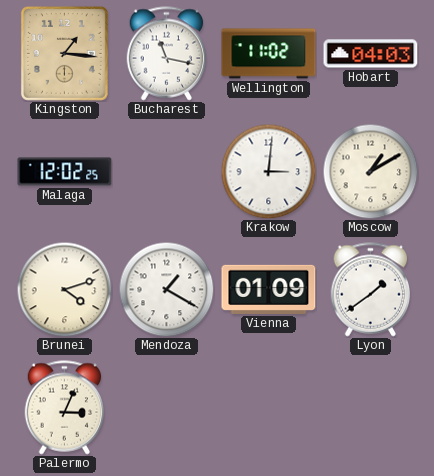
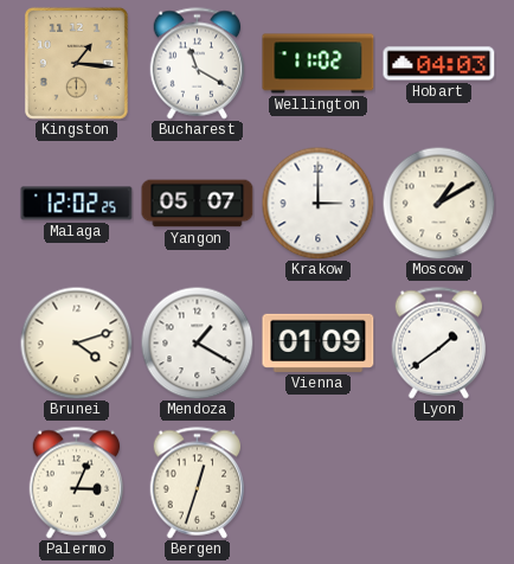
Bucharest: 11:17 -> 11:20
Yangon: none -> 05:07
Krakow: 3:01 -> 3:00
Bergen: none -> 12:33
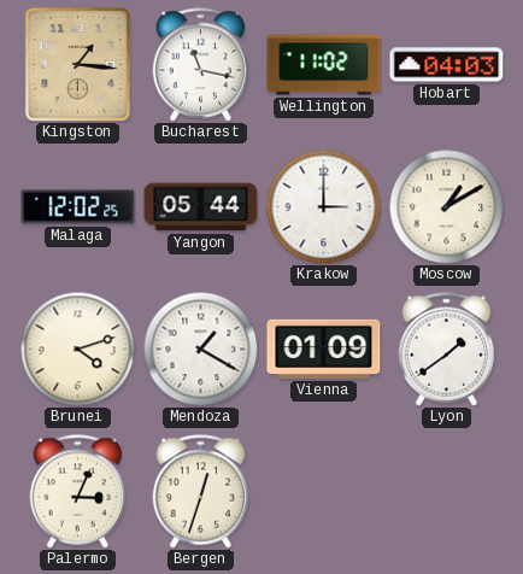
Bucharest: 11:20 -> 11:17
Yangon: 05:07 -> 05:44
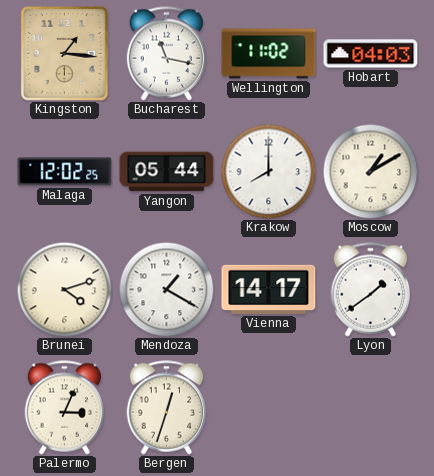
Krakow: 3:00 -> 8:00
Vienna: 01:09 -> 14:17
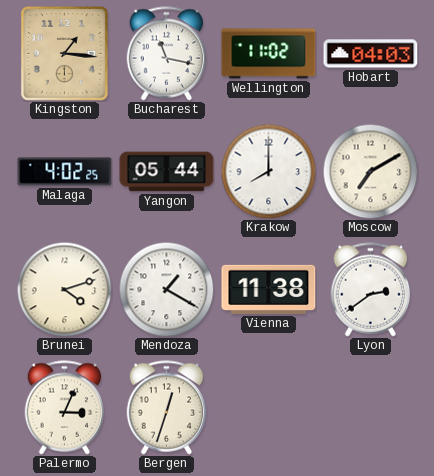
Malaga: 12:02 -> 4:02
Moscow: 1:10 -> 7:10
Vienna: 14:17 -> 11:38
Lyon: 1:39 -> 2:39
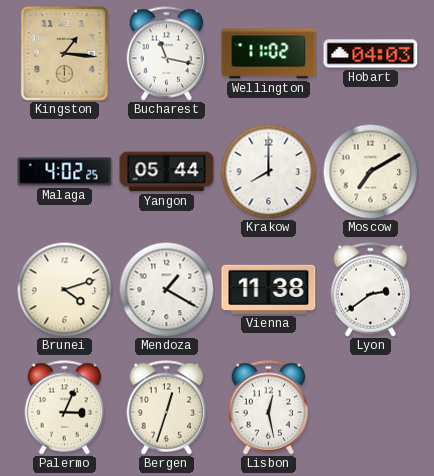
Lisbon: none -> 12:28
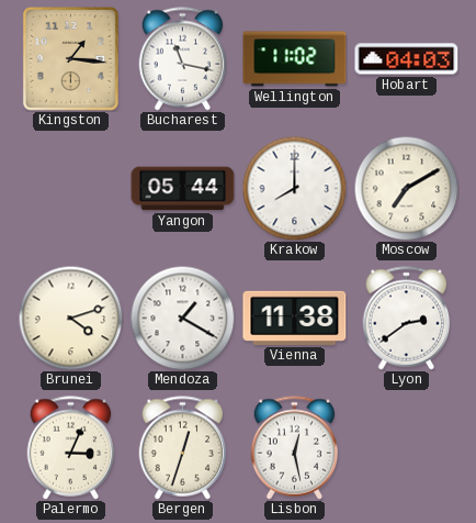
Malaga: 4:02 -> none
